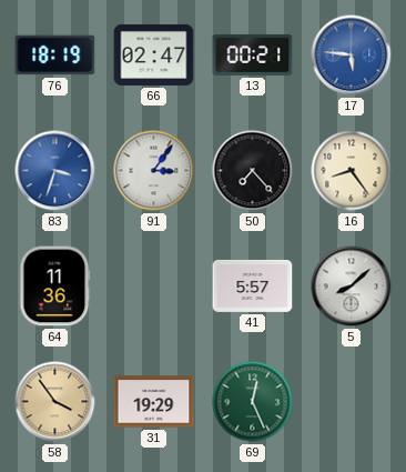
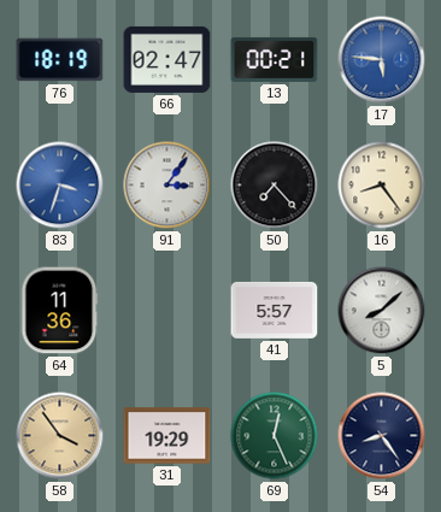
54: none -> 8:24
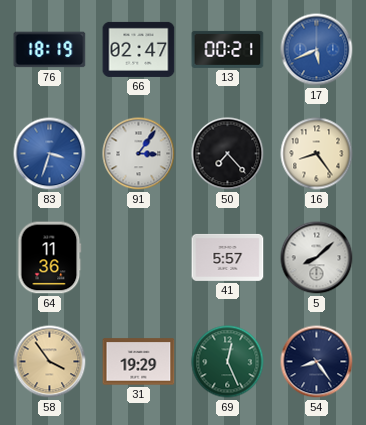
17: 5:46 -> 5:41
